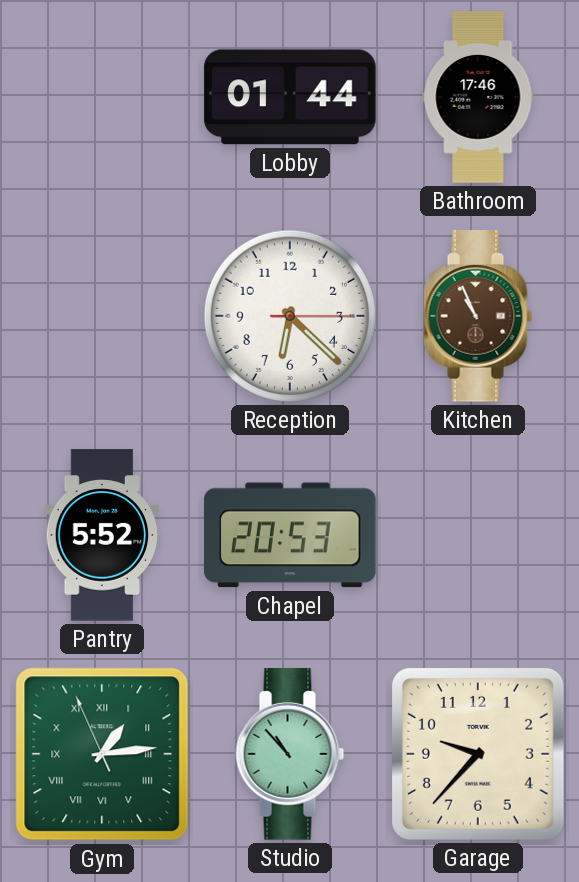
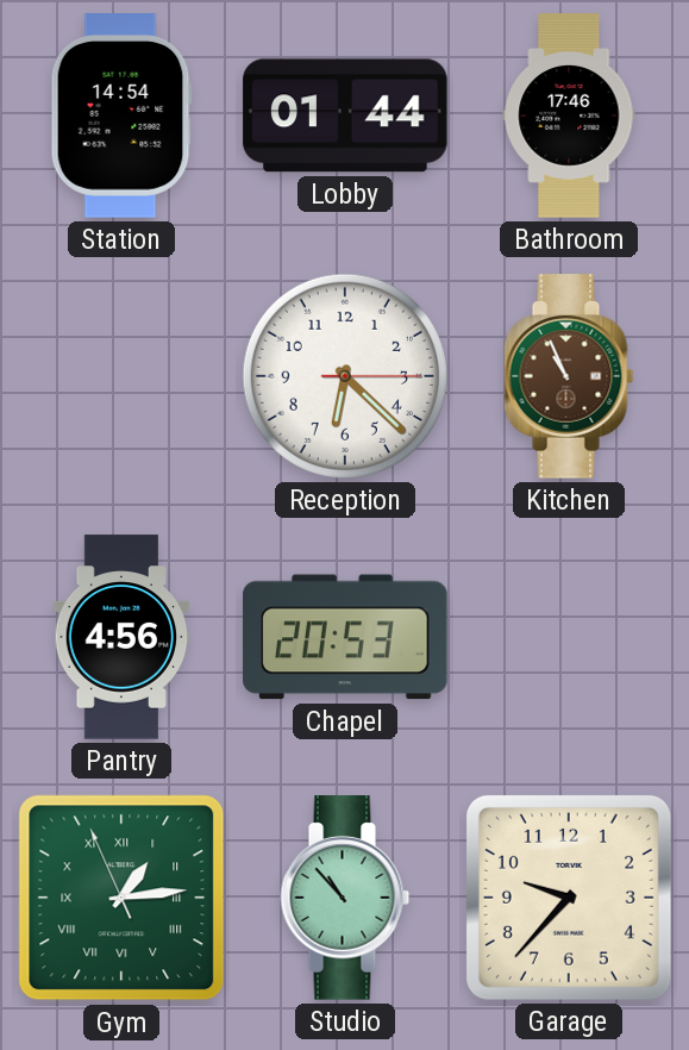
Station: none -> 14:54
Pantry: 5:52 -> 4:56
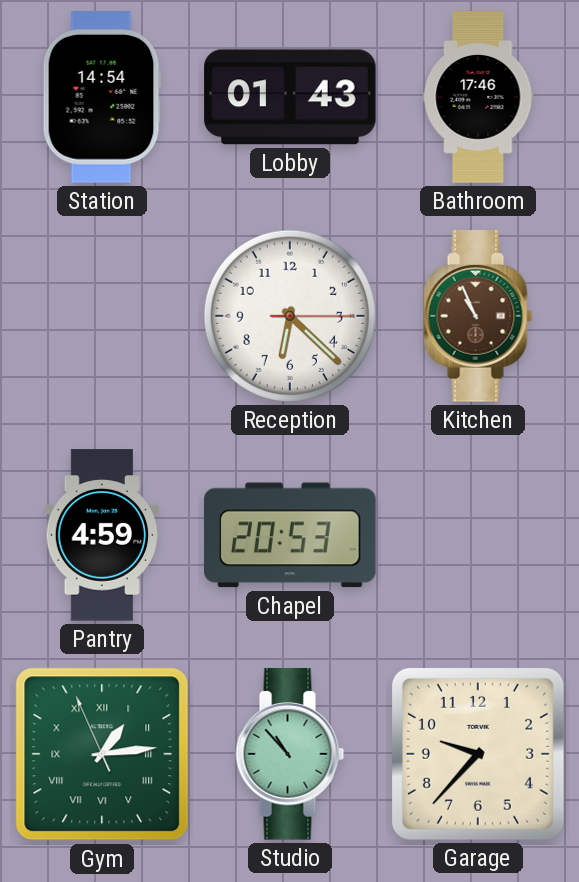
Lobby: 01:44 -> 01:43
Pantry: 4:56 -> 4:59
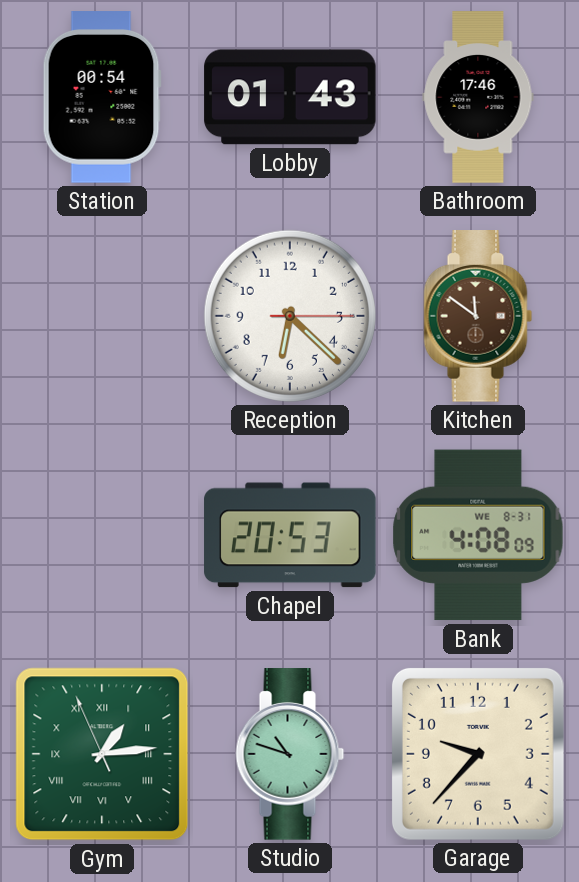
Station: 14:54 -> 00:54
Kitchen: 10:56 -> 11:51
Pantry: 4:59 -> none
Bank: none -> 4:08
Studio: 10:53 -> 10:48
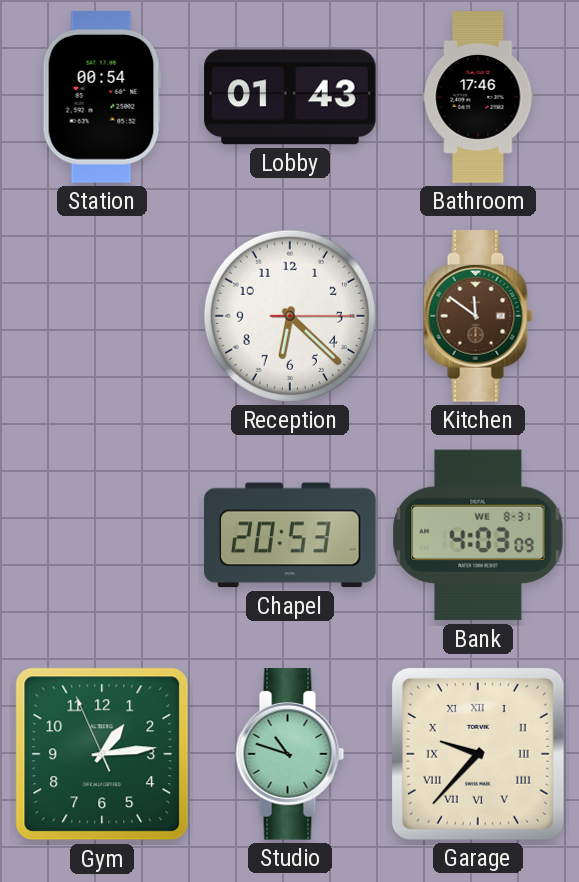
Bank: 4:08 -> 4:03
Gym numerals: Roman -> Arabic
Garage numerals: Arabic -> Roman
